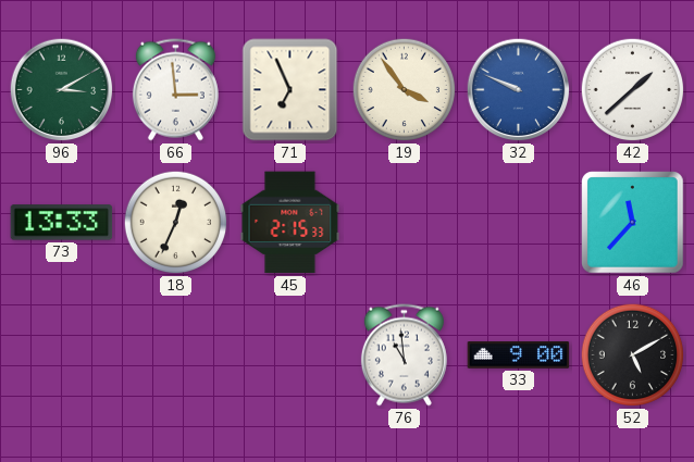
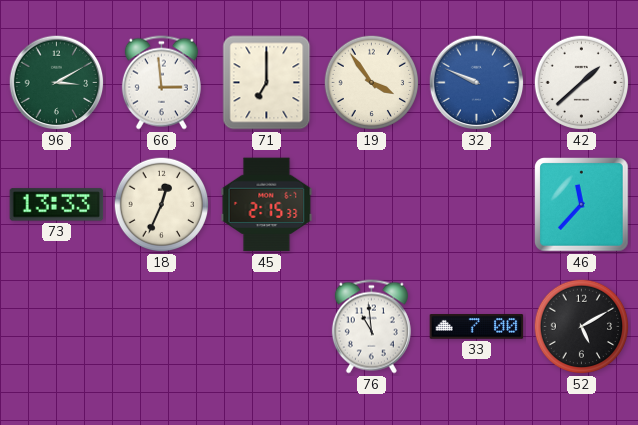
71: 6:56 -> 7:00
33: 9:00 -> 7:00
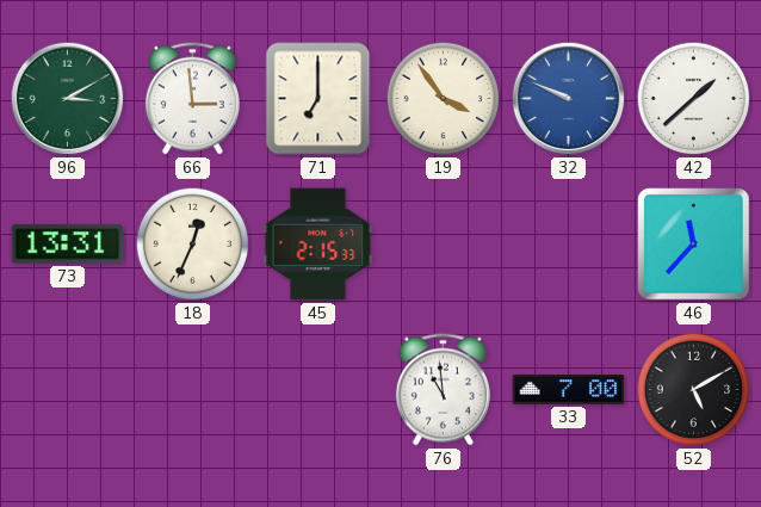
73: 13:33 -> 13:31
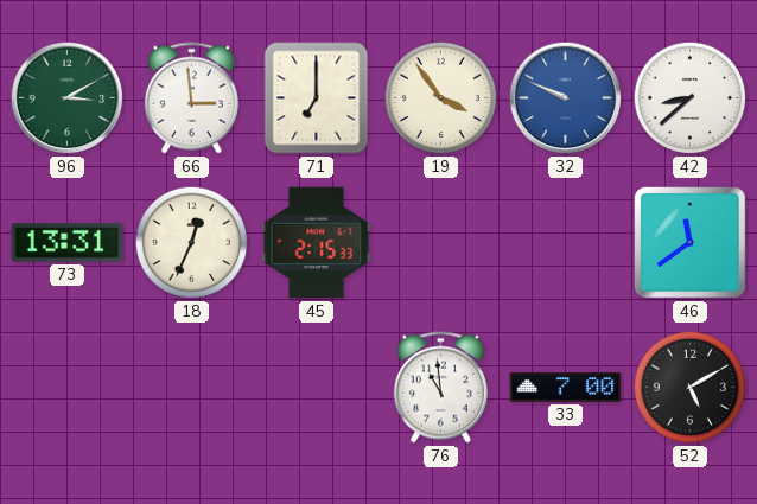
42: 1:38 -> 8:38
46: 11:37 -> 11:39
